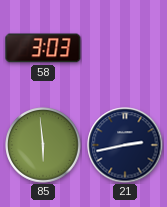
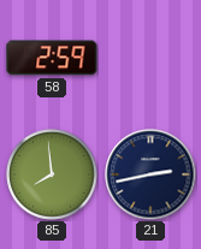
58: 3:03 -> 2:59
85: 5:59 -> 7:59
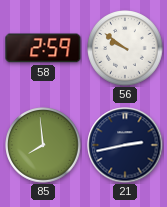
56: none -> 9:51
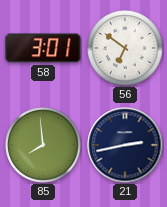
58: 2:59 -> 3:01
56: 9:51 -> 6:51
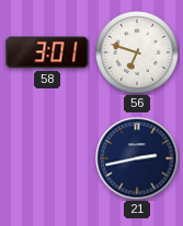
56: 6:51 -> 6:48
85: 7:59 -> none
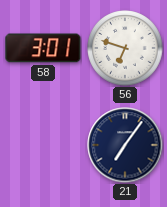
21: 2:43 -> 7:06
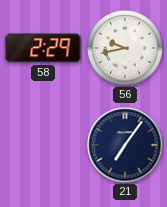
58: 3:01 -> 2:29
56: 6:48 -> 9:43
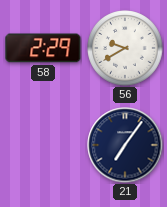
56: 9:43 -> 9:40
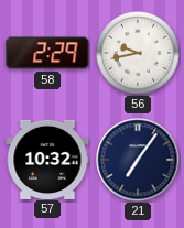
56: 9:40 -> 9:43
57: none -> 10:32
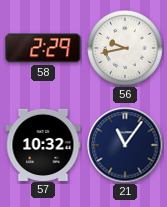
21: 7:06 -> 11:06
